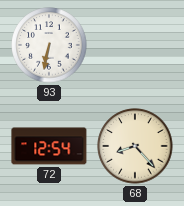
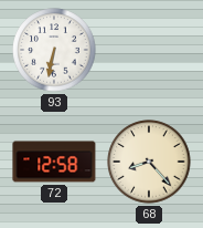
72: 12:54 -> 12:58
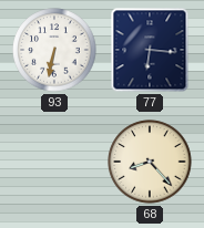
77: none -> 6:16
72: 12:58 -> none
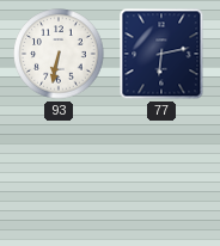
77: 6:16 -> 6:13
68: 8:23 -> none
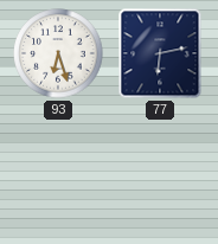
93: 6:32 -> 6:27
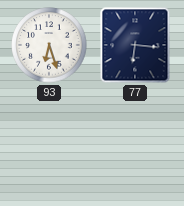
77: 6:13 -> 6:16
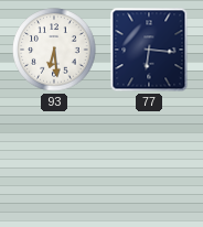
93: 6:27 -> 6:29
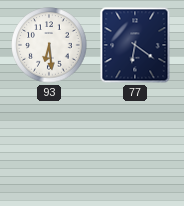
77: 6:16 -> 6:21
